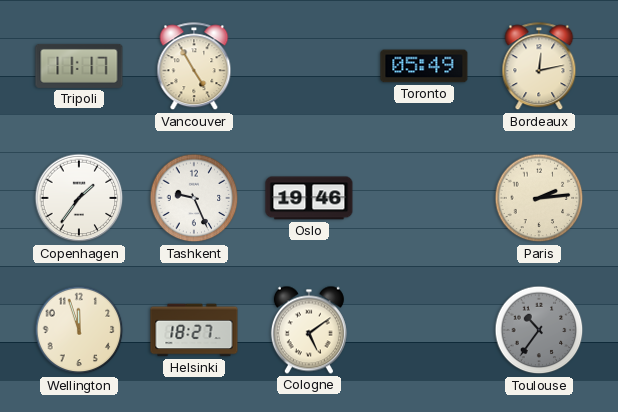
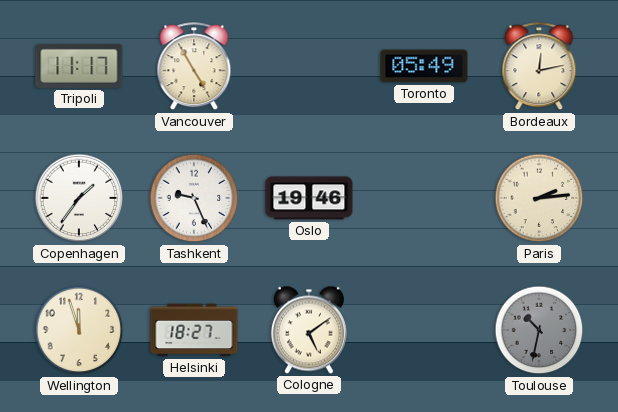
Toulouse: 10:36 -> 10:32
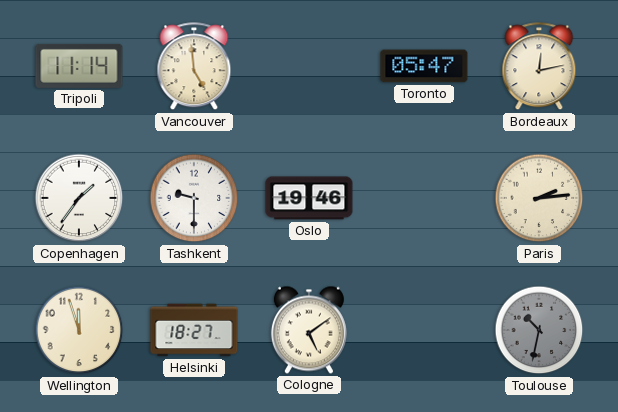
Tripoli: 11:17 -> 11:14
Vancouver: 4:55 -> 4:59
Toronto: 05:49 -> 05:47
Tashkent: 9:26 -> 9:30
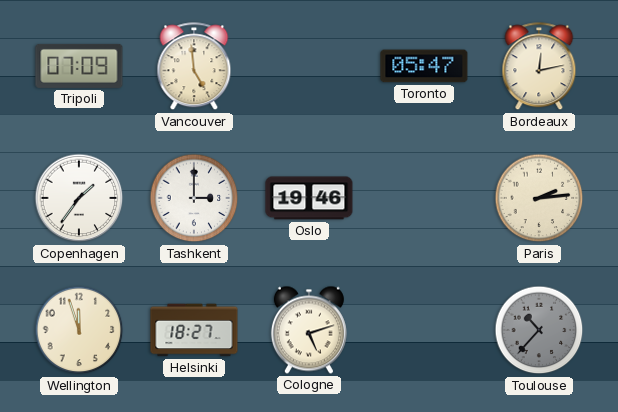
Tripoli: 11:14 -> 07:09
Tashkent: 9:30 -> 3:00
Cologne: 5:09 -> 5:12
Toulouse: 10:32 -> 10:37
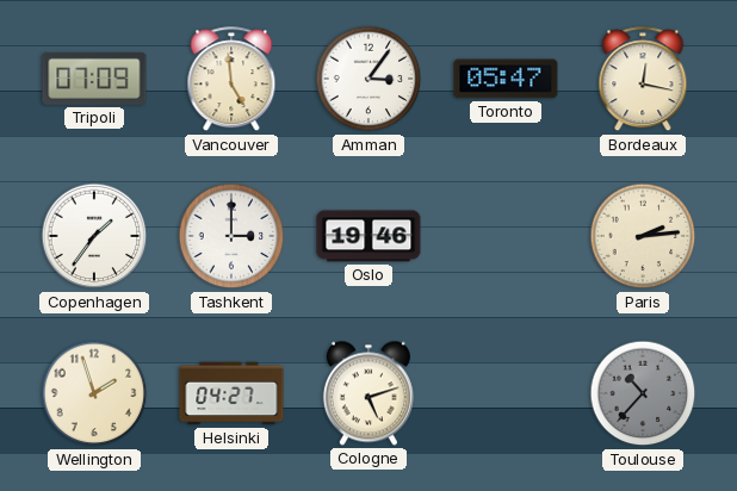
Amman: none -> 3:06
Bordeaux: 12:13 -> 12:17
Wellington: 11:57 -> 1:57
Helsinki: 18:27 -> 04:27
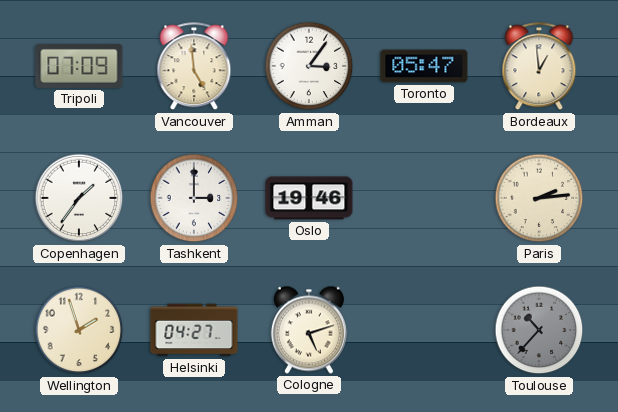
Bordeaux: 12:17 -> 12:59
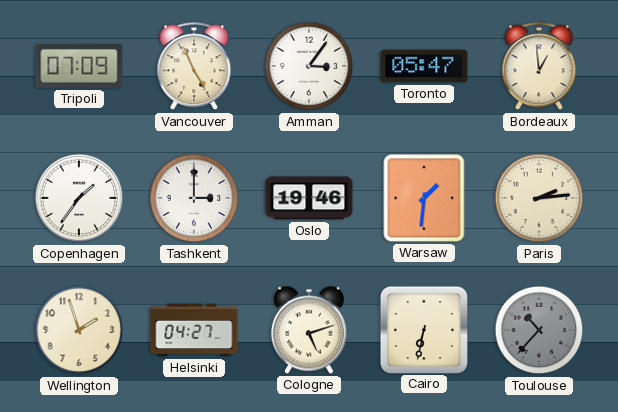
Vancouver: 4:59 -> 4:56
Warsaw: none -> 1:31
Cairo: none -> 6:32
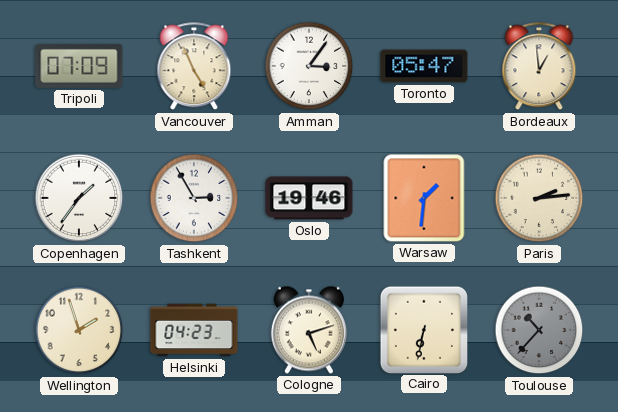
Tashkent: 3:00 -> 2:55
Helsinki: 04:27 -> 04:23
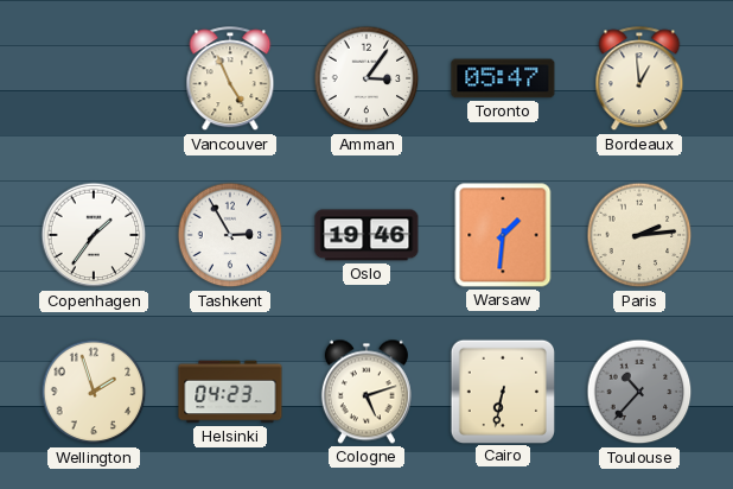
Tripoli: 07:09 -> none
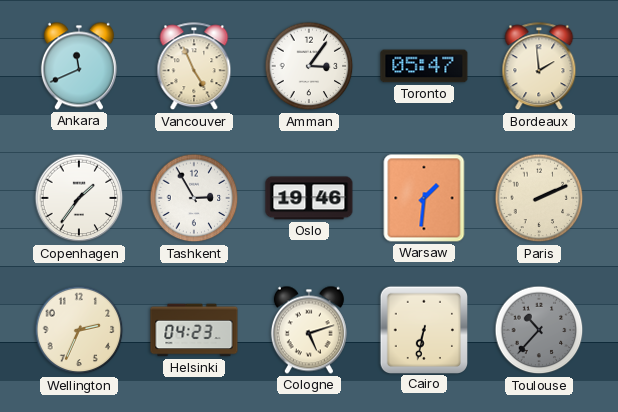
Ankara: none -> 11:41
Bordeaux: 12:59 -> 1:59
Paris: 2:14 -> 2:11
Wellington: 1:57 -> 2:34
